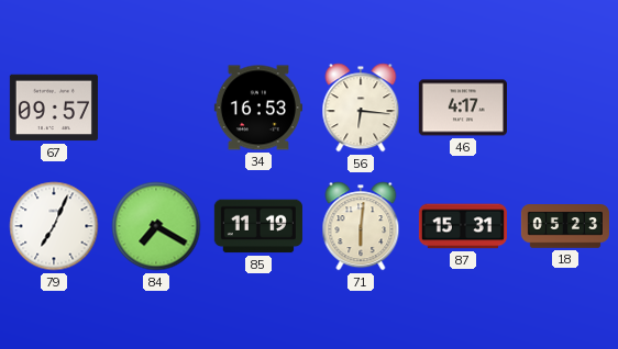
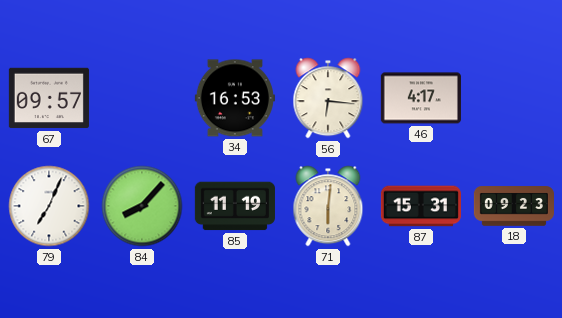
84: 7:20 -> 8:07
18: 05:23 -> 09:23
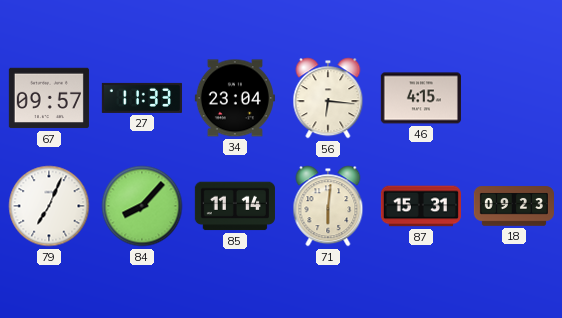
27: none -> 11:33
34: 16:53 -> 23:04
46: 4:17 -> 4:15
85: 11:19 -> 11:14
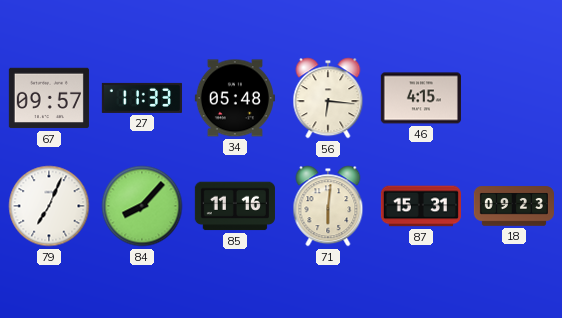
34: 23:04 -> 05:48
85: 11:14 -> 11:16
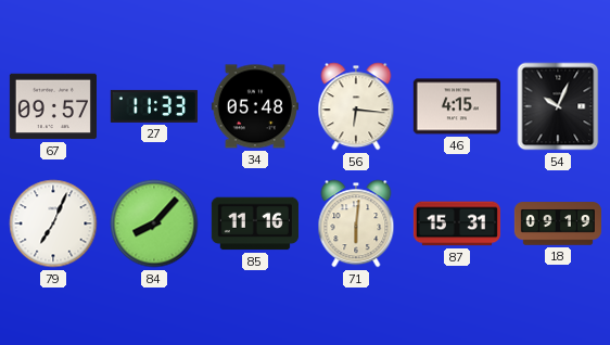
54: none -> 10:04
18: 09:23 -> 09:19
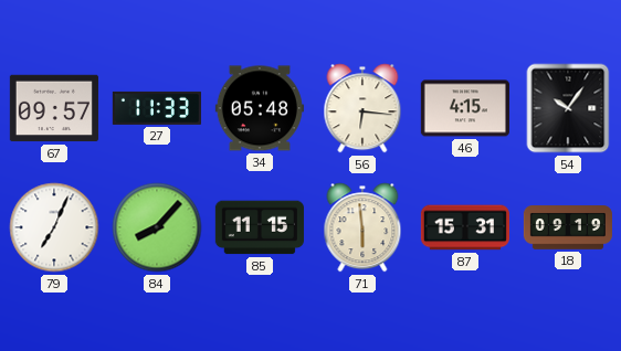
54: 10:04 -> 10:06
85: 11:16 -> 11:15
71: 6:01 -> 5:59
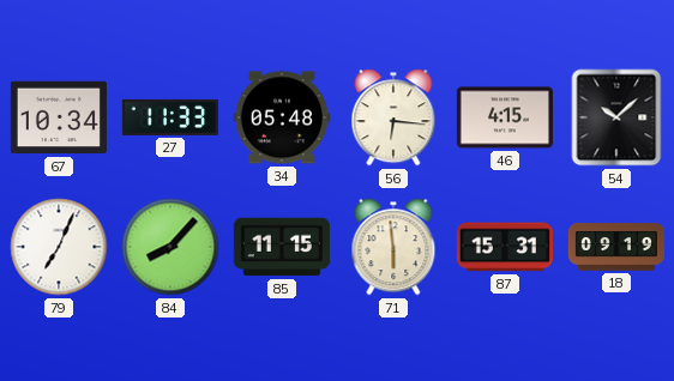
67: 09:57 -> 10:34
54: 10:06 -> 10:08
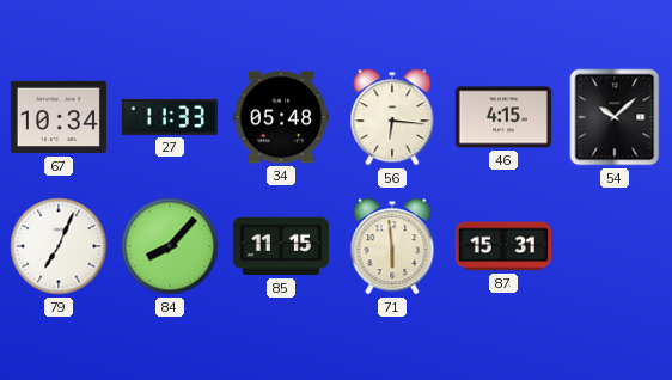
18: 09:19 -> none
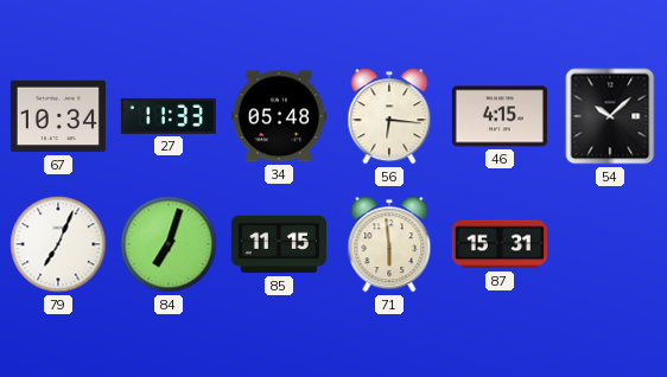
84: 8:07 -> 7:03
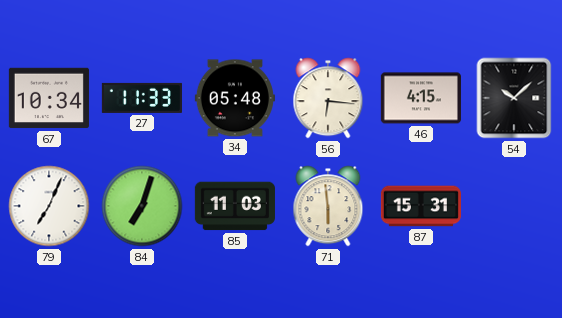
85: 11:15 -> 11:03
